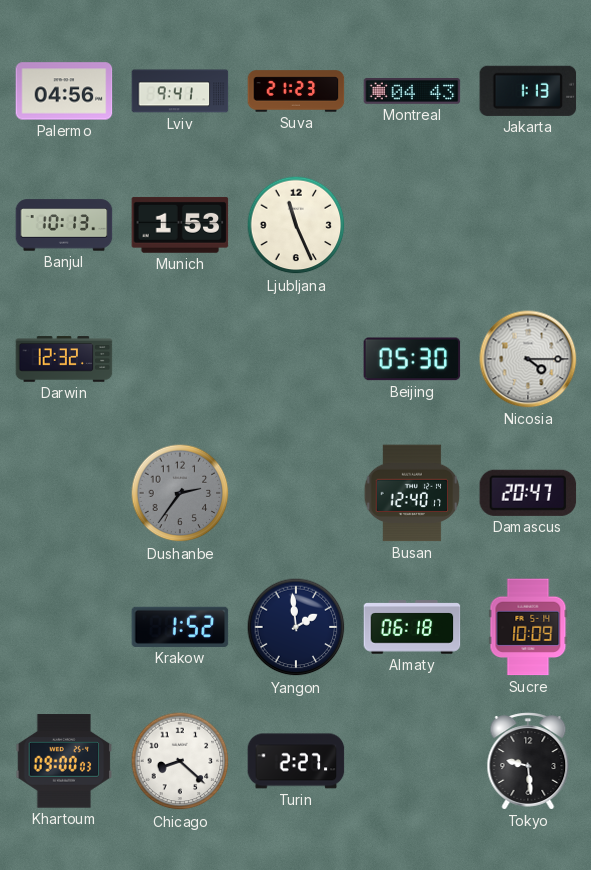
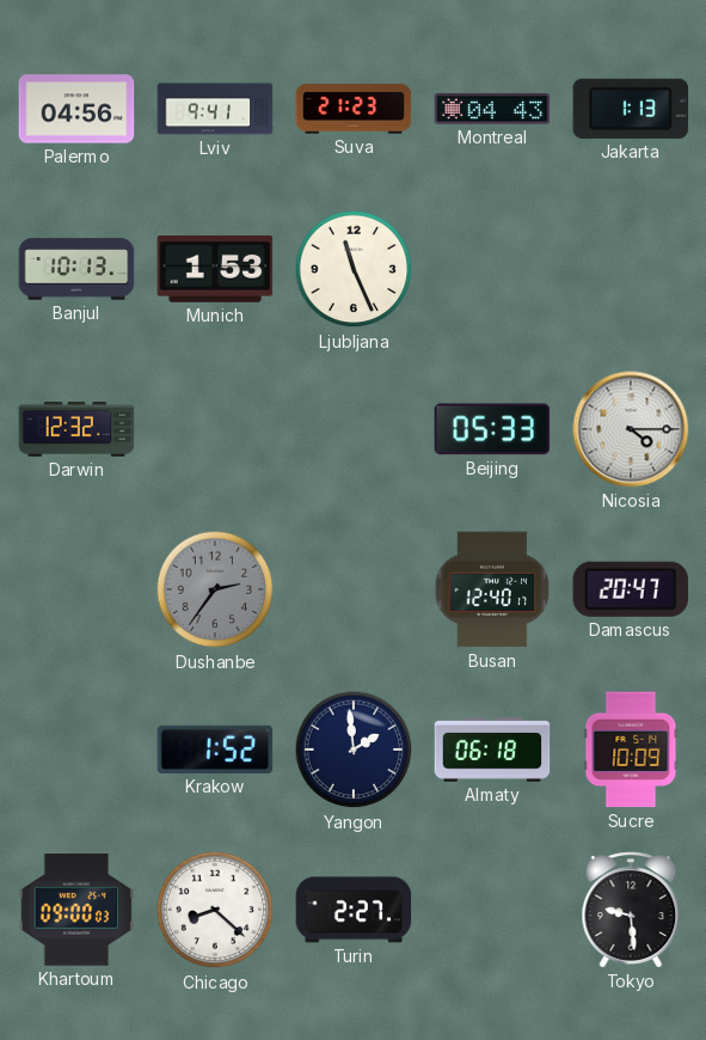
Beijing: 05:30 -> 05:33
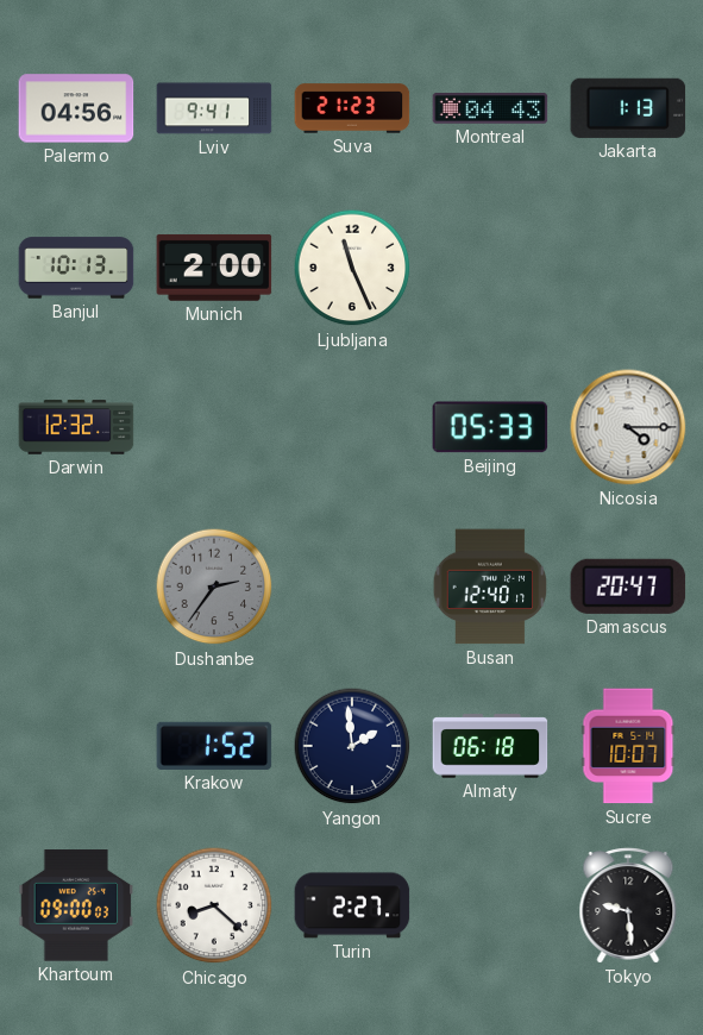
Munich: 1:53 -> 2:00
Sucre: 10:09 -> 10:07
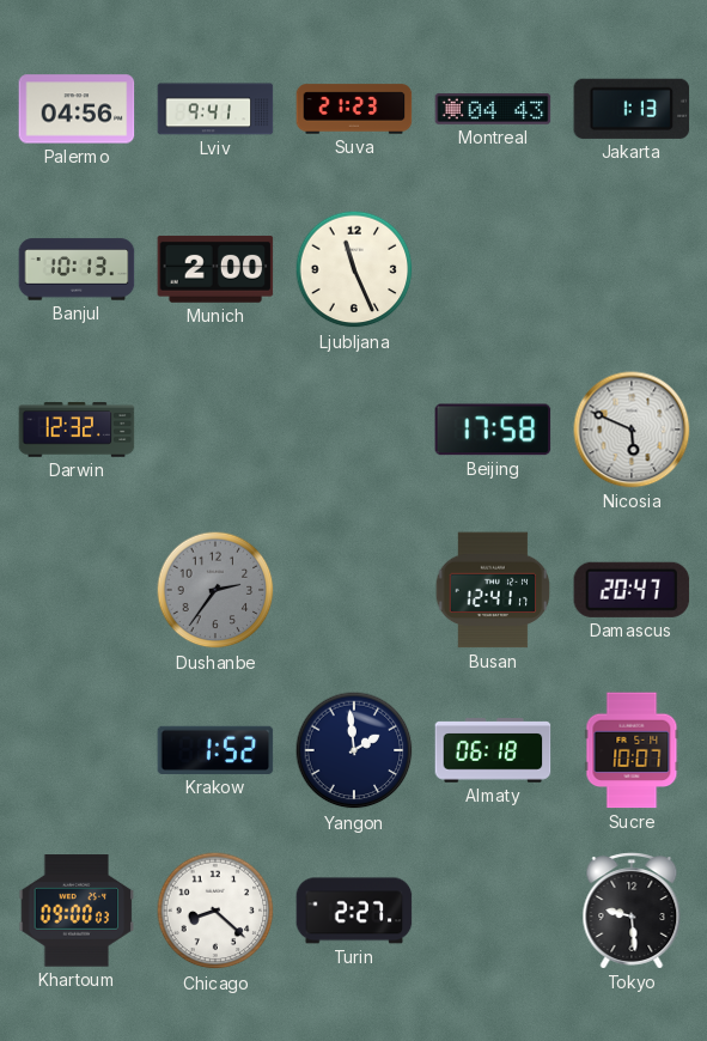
Beijing: 05:33 -> 17:58
Nicosia: 4:15 -> 5:49
Busan: 12:40 -> 12:41
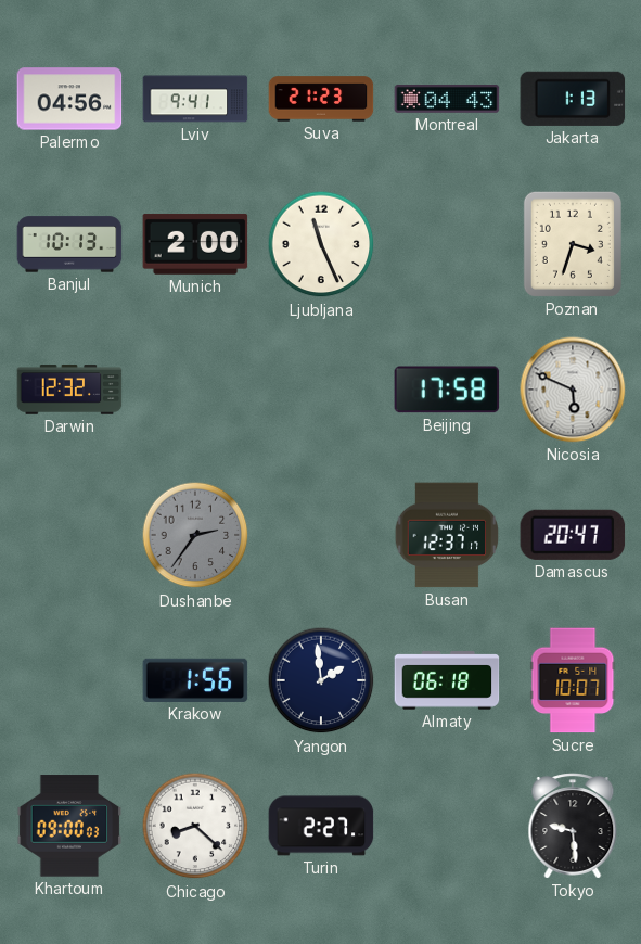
Poznan: none -> 3:33
Busan: 12:41 -> 12:37
Krakow: 1:52 -> 1:56
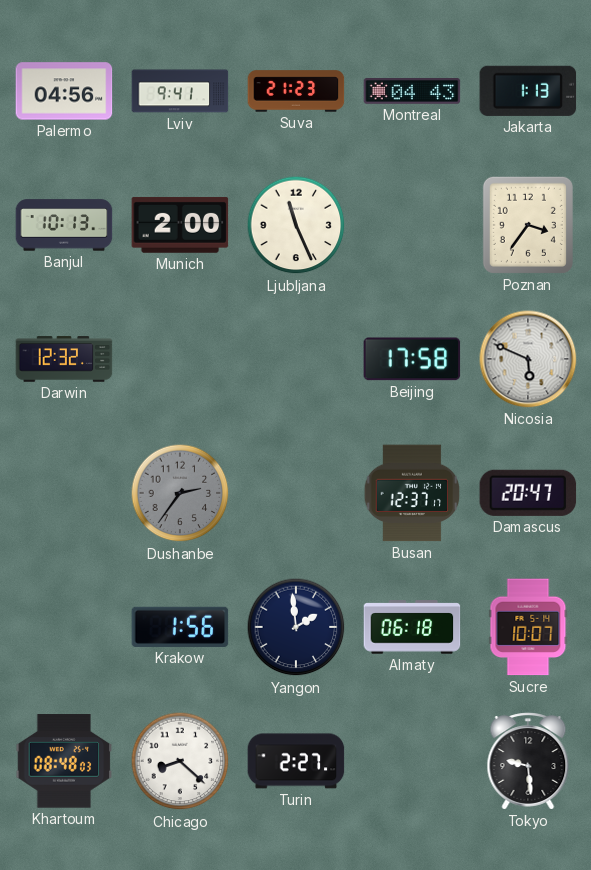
Poznan: 3:33 -> 3:36
Khartoum: 09:00 -> 08:48
